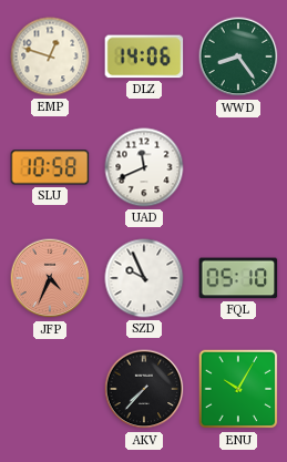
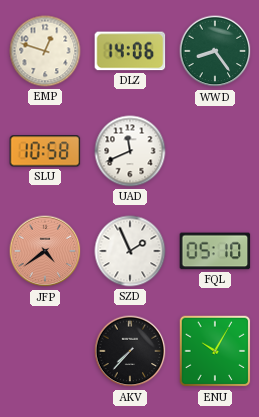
JFP: 4:34 -> 4:39
SZD: 9:56 -> 1:56
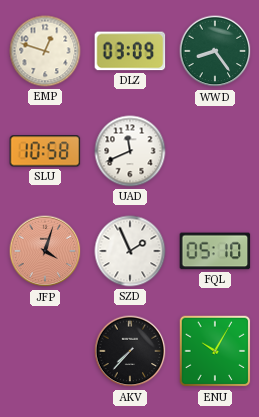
DLZ: 14:06 -> 03:09
JFP: 4:39 -> 4:03
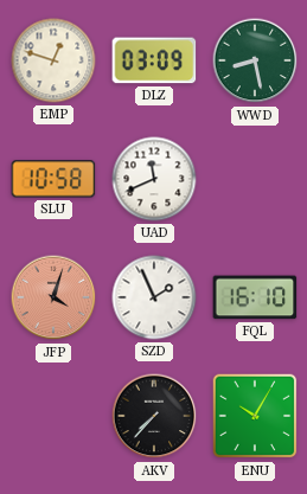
WWD: 8:24 -> 8:28
FQL: 05:10 -> 16:10
